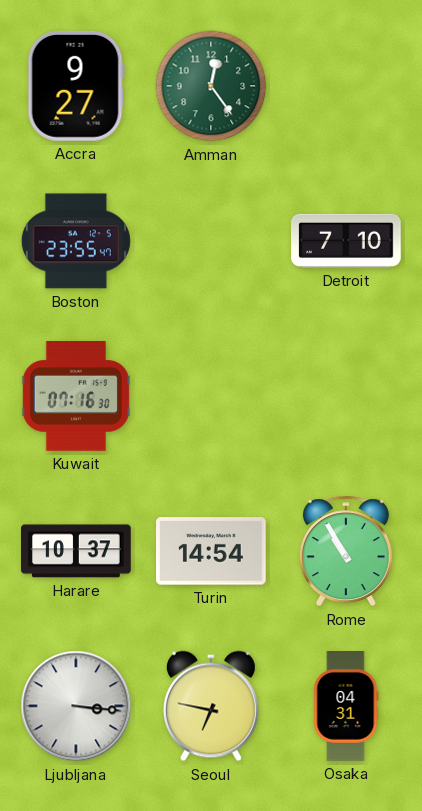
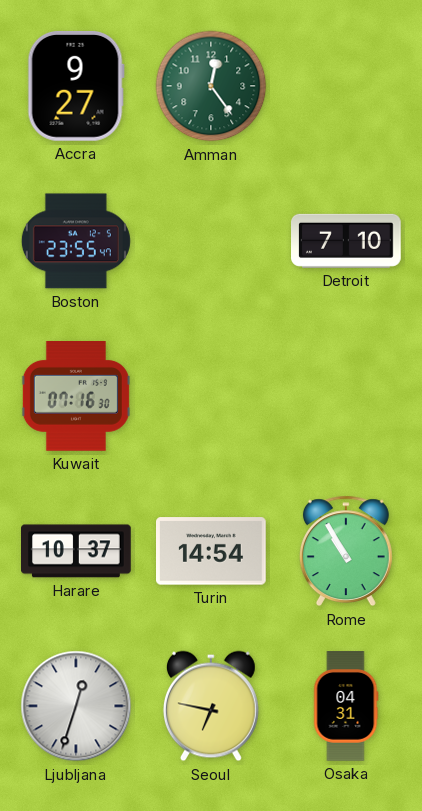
Ljubljana: 3:16 -> 12:33
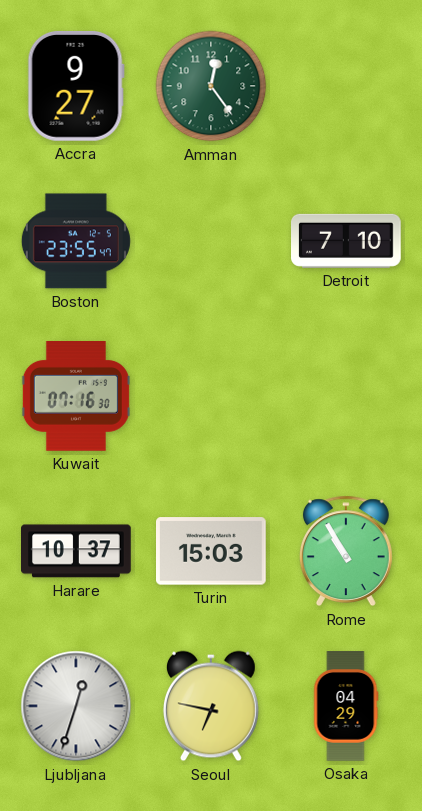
Turin: 14:54 -> 15:03
Osaka: 04:31 -> 04:29
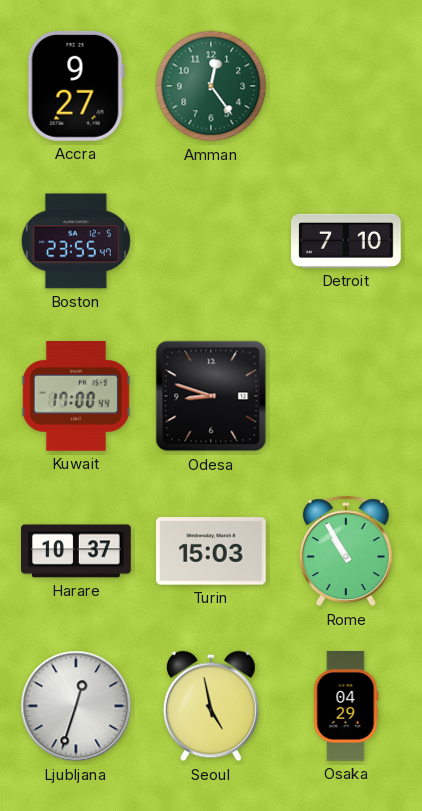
Kuwait: 07:16 -> 17:00
Odesa: none -> 8:48
Seoul: 6:47 -> 4:58
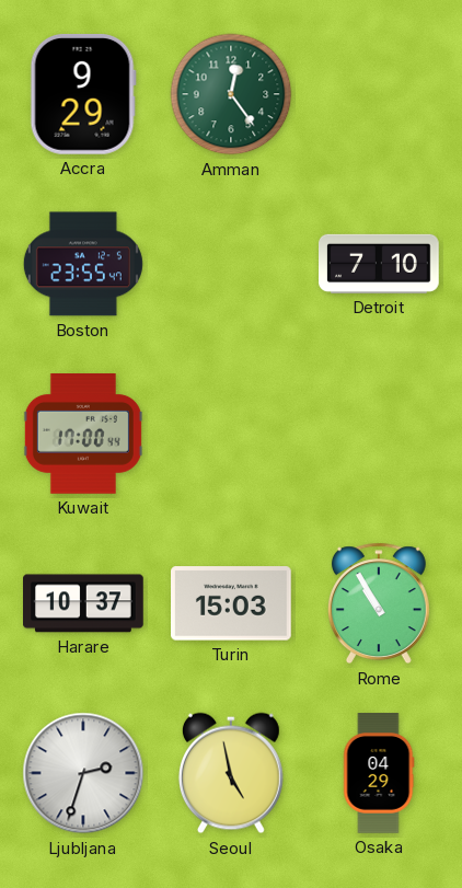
Accra: 9:27 -> 9:29
Odesa: 8:48 -> none
Ljubljana: 12:33 -> 2:33
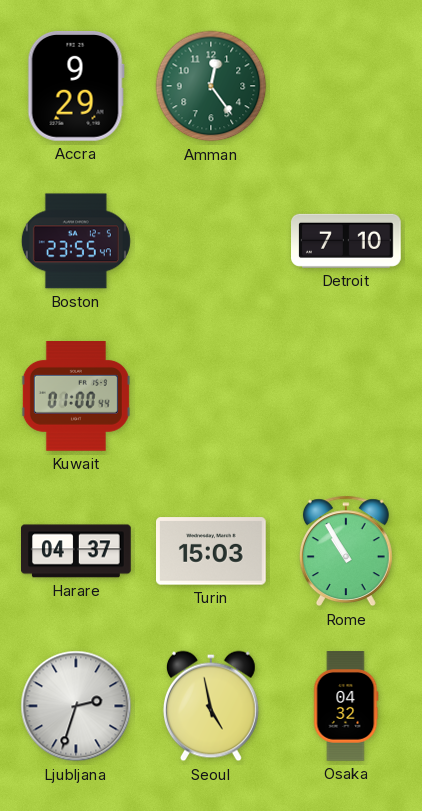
Kuwait: 17:00 -> 01:00
Harare: 10:37 -> 04:37
Osaka: 04:29 -> 04:32
